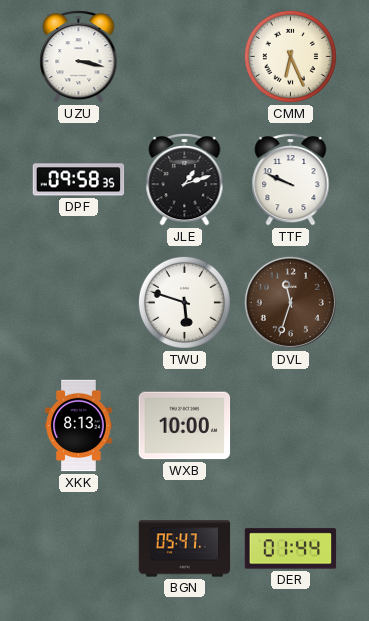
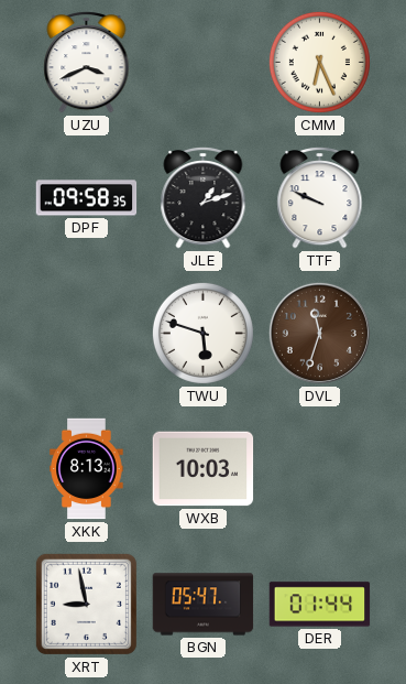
UZU: 3:17 -> 3:41
WXB: 10:00 -> 10:03
XRT: none -> 8:58
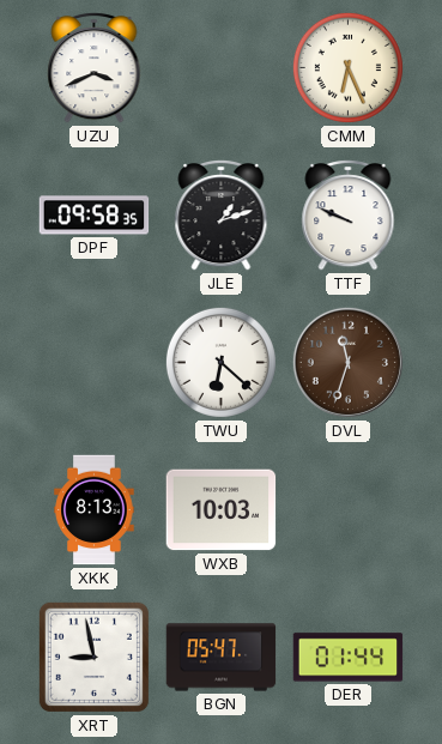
TWU: 5:48 -> 6:22
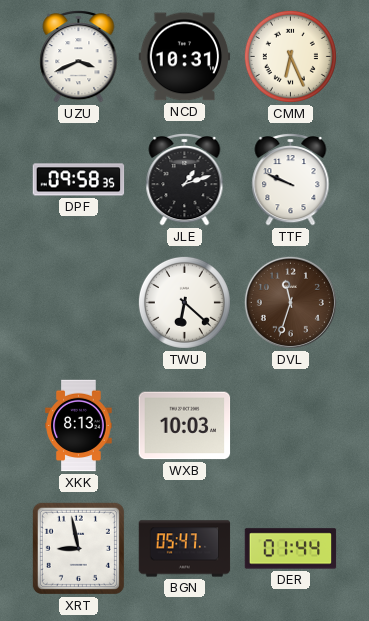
NCD: none -> 10:31
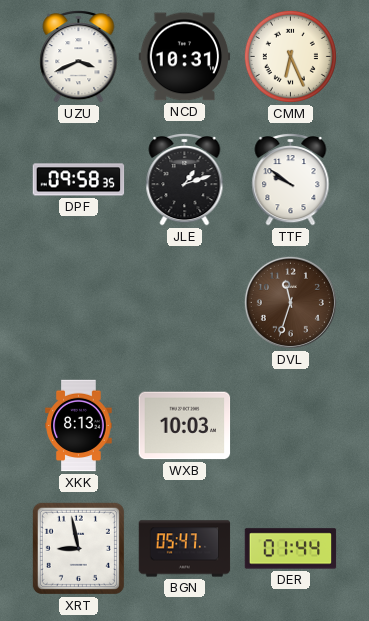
TTF: 9:49 -> 9:51
TWU: 6:22 -> none
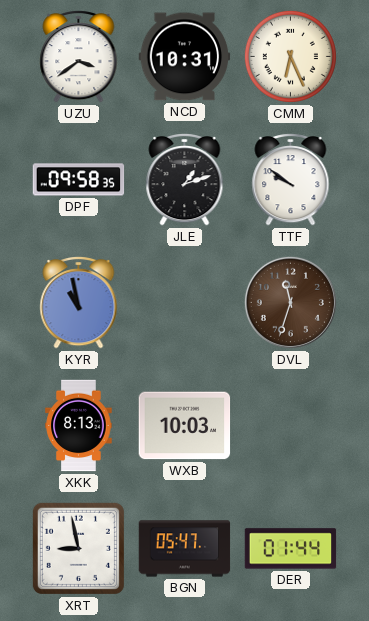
UZU: 3:41 -> 3:39
KYR: none -> 10:58
